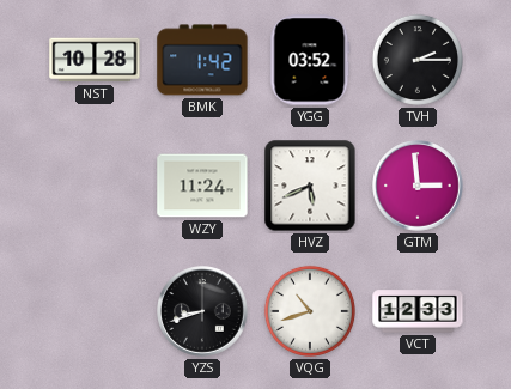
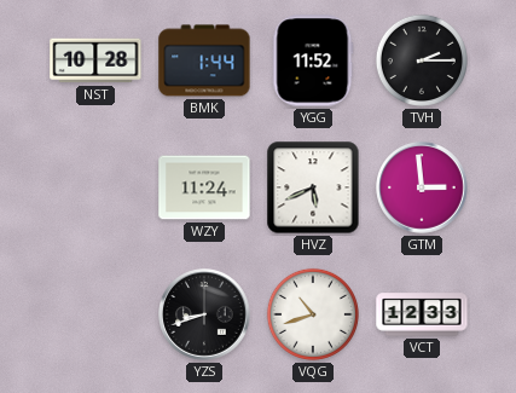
BMK: 1:42 -> 1:44
YGG: 03:52 -> 11:52
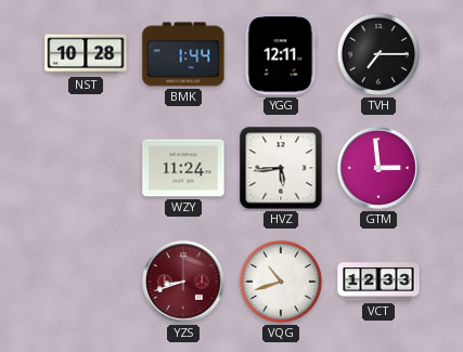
YGG: 11:52 -> 12:11
TVH: 2:15 -> 7:15
HVZ: 5:41 -> 5:44
YZS dial: black -> burgundy
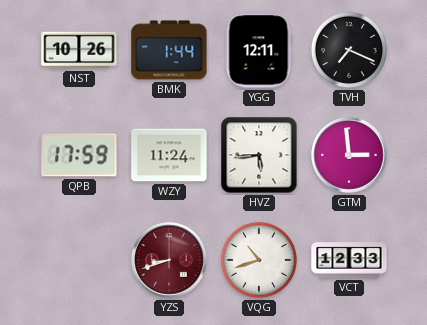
NST: 10:28 -> 10:26
TVH: 7:15 -> 7:19
QPB: none -> 17:59
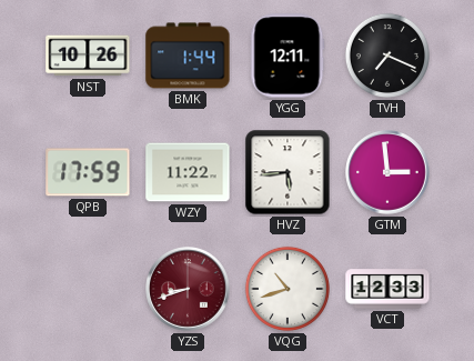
WZY: 11:24 -> 11:22
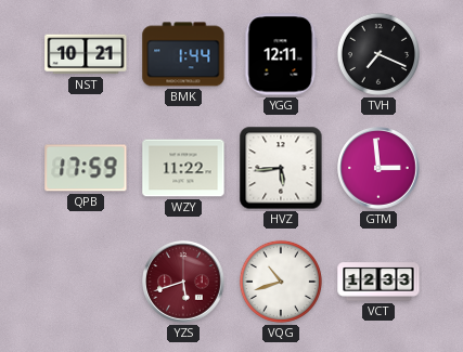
NST: 10:26 -> 10:21
YZS: 8:42 -> 5:42
